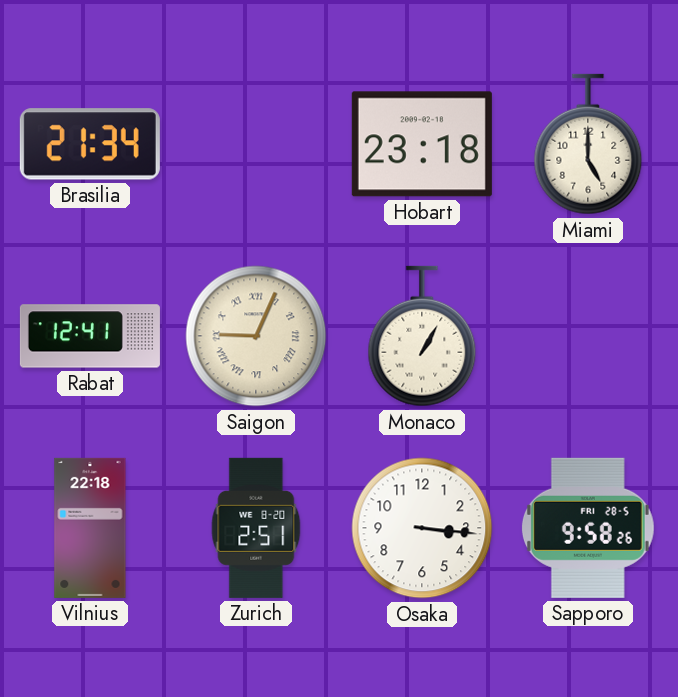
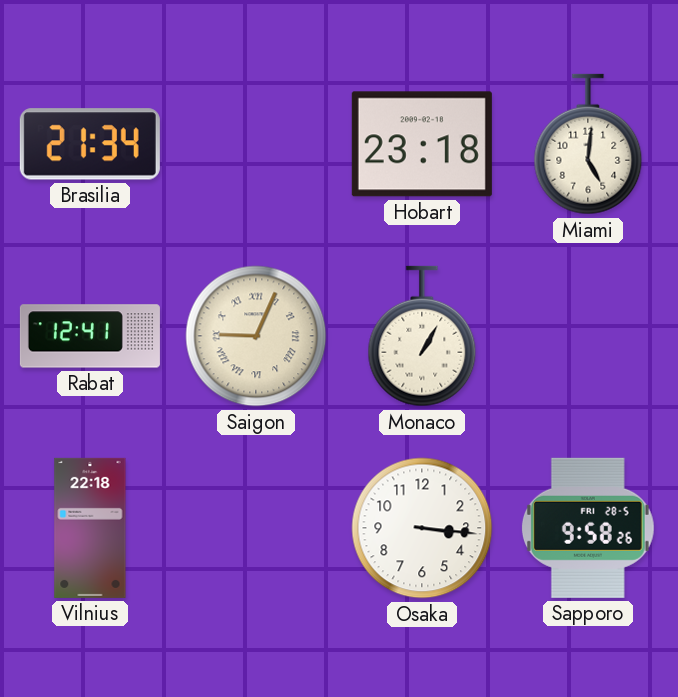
Miami: 5:00 -> 5:01
Zurich: 2:51 -> none
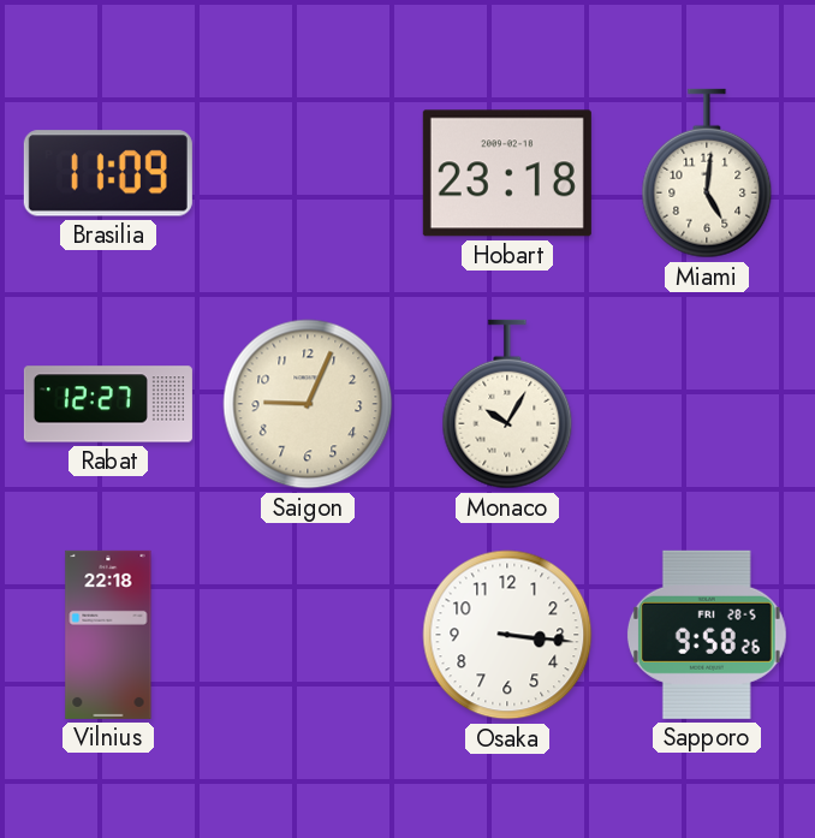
Brasilia: 21:34 -> 11:09
Rabat: 12:41 -> 12:27
Saigon numerals: Roman -> Arabic
Monaco: 1:05 -> 10:05
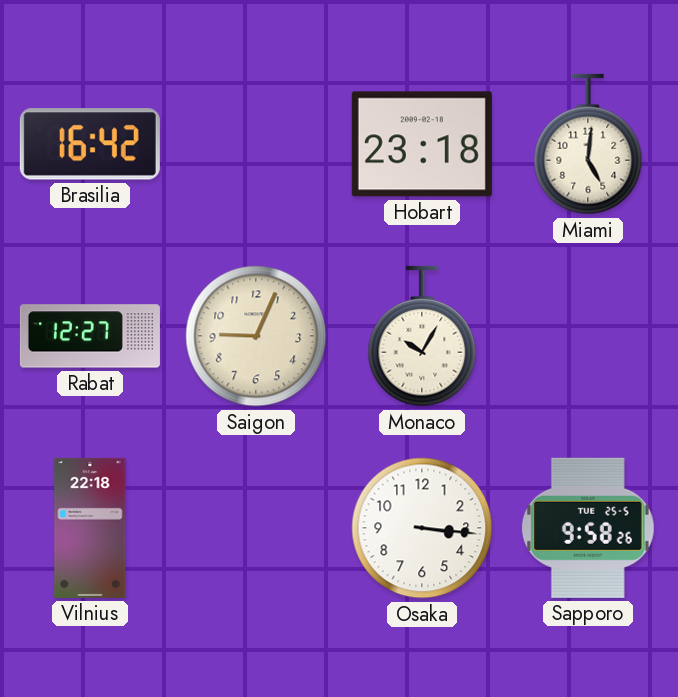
Brasilia: 11:09 -> 16:42
Sapporo date: FRI 28-5 -> TUE 25-5
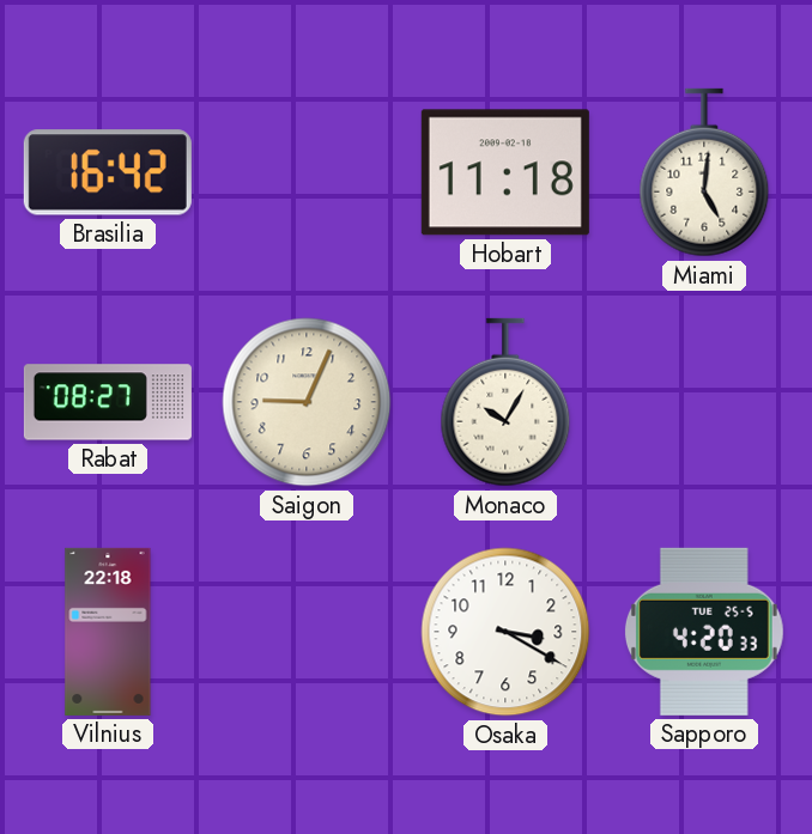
Hobart: 23:18 -> 11:18
Rabat: 12:27 -> 08:27
Osaka: 3:16 -> 3:20
Sapporo: 9:58 -> 4:20
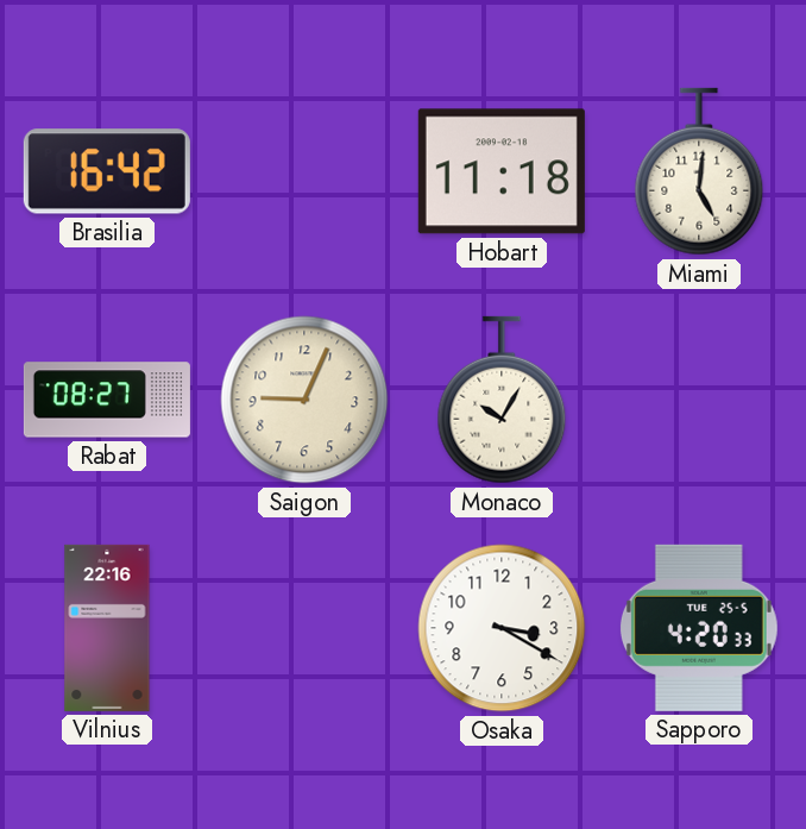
Vilnius: 22:18 -> 22:16
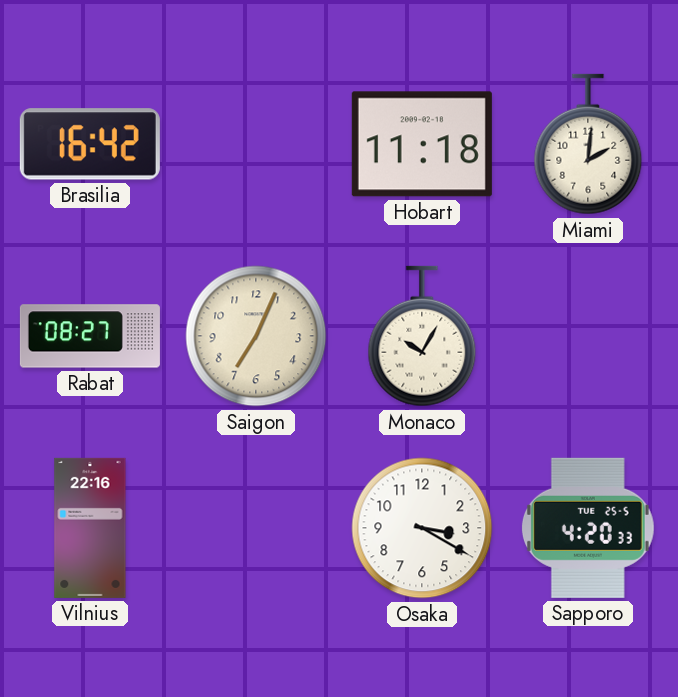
Miami: 5:01 -> 2:01
Saigon: 9:04 -> 7:04
